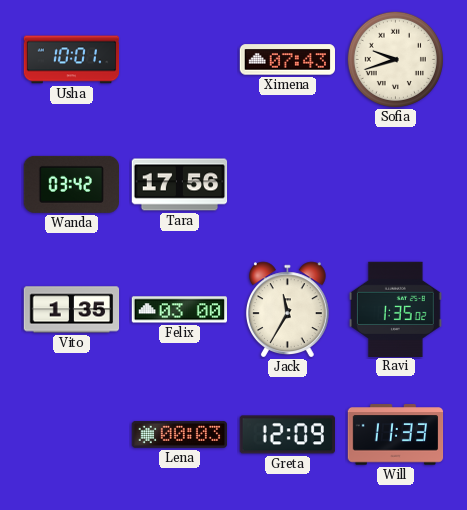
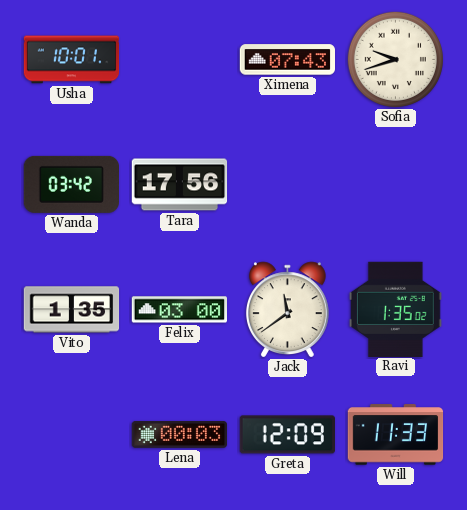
Jack: 11:35 -> 11:39
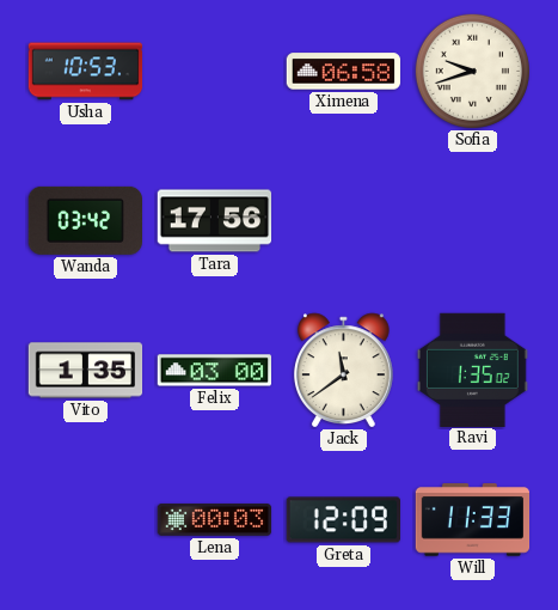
Usha: 10:01 -> 10:53
Ximena: 07:43 -> 06:58
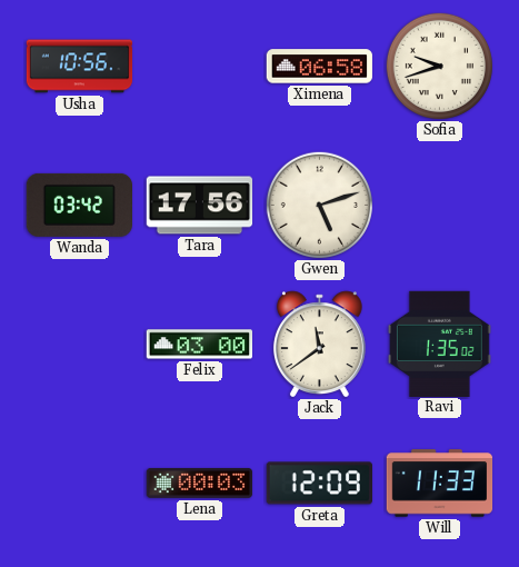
Usha: 10:53 -> 10:56
Gwen: none -> 5:12
Vito: 1:35 -> none
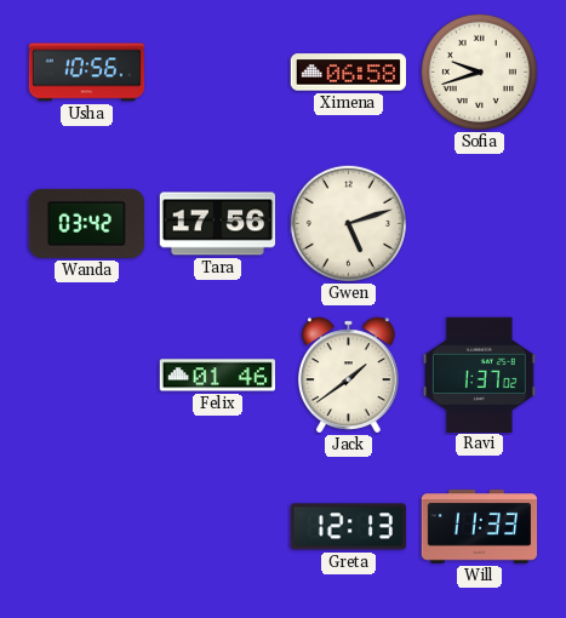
Felix: 03:00 -> 01:46
Jack: 11:39 -> 1:39
Ravi: 1:35 -> 1:37
Lena: 00:03 -> none
Greta: 12:09 -> 12:13
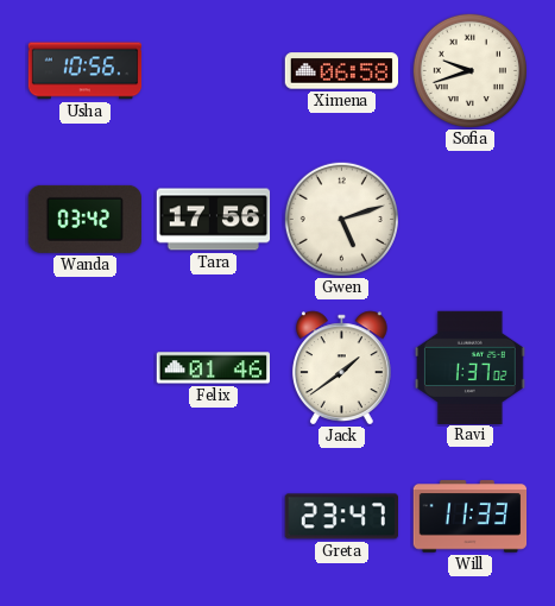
Greta: 12:13 -> 23:47
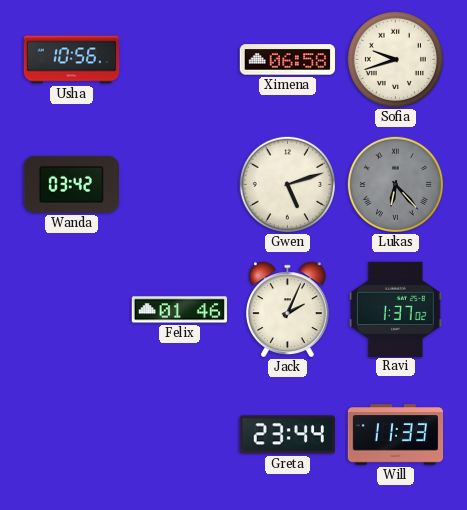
Tara: 17:56 -> none
Lukas: none -> 6:23
Jack: 1:39 -> 2:04
Greta: 23:47 -> 23:44
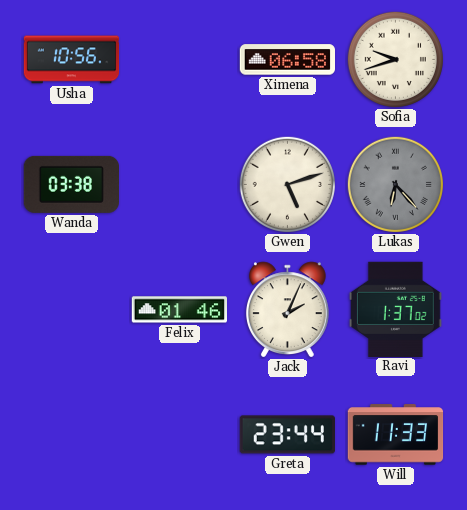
Wanda: 03:42 -> 03:38
